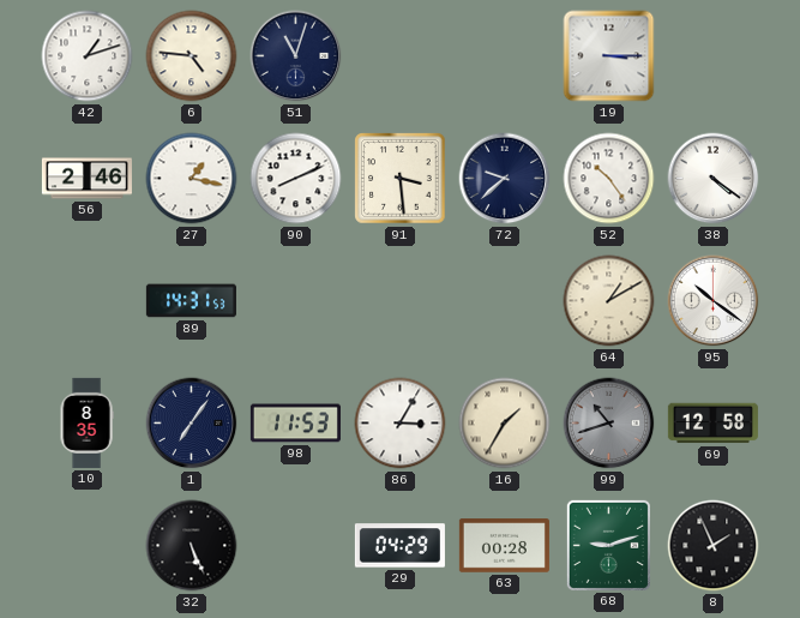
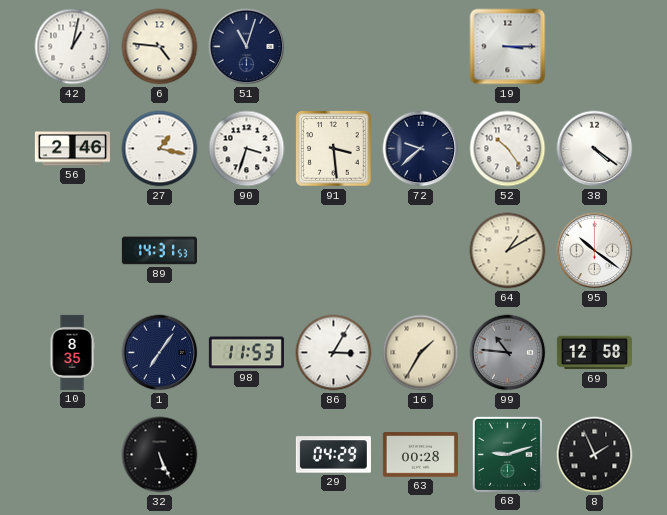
42: 1:12 -> 1:02
90: 8:11 -> 3:33
99: 10:42 -> 10:46
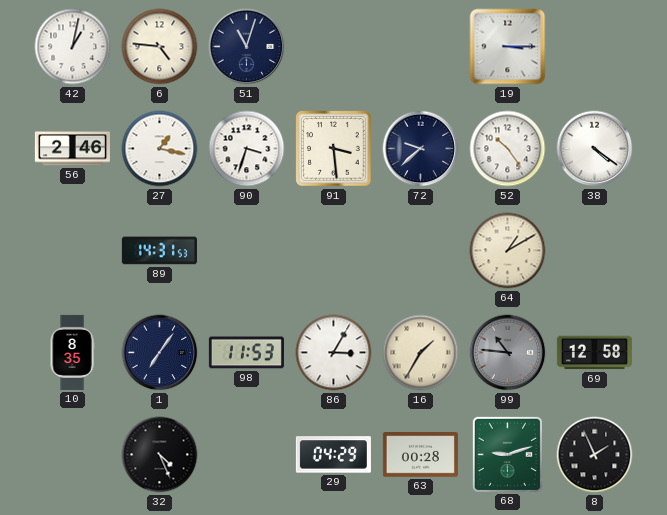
95: 10:21 -> none
32: 5:26 -> 4:26
